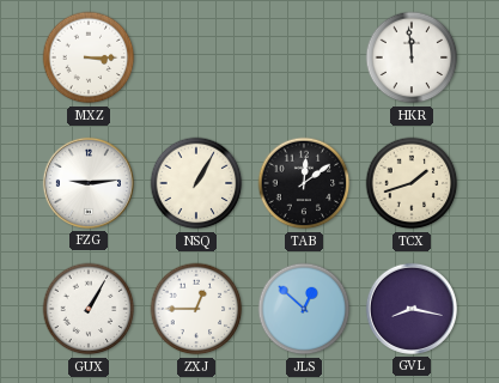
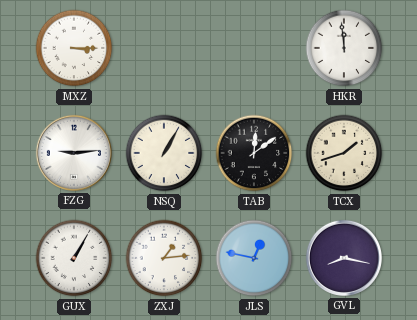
ZXJ: 12:45 -> 1:14
JLS: 12:52 -> 12:47
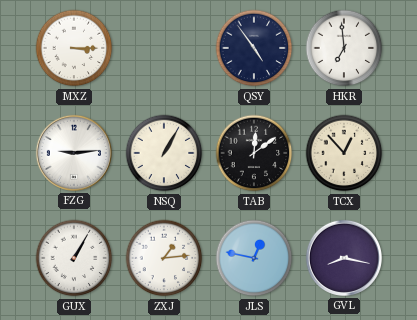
QSY: none -> 4:54
HKR: 11:59 -> 6:59
TCX: 1:42 -> 12:53
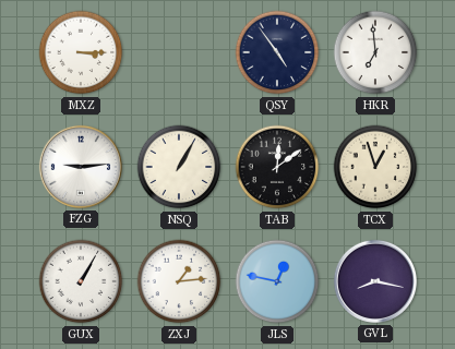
TCX: 12:53 -> 12:57
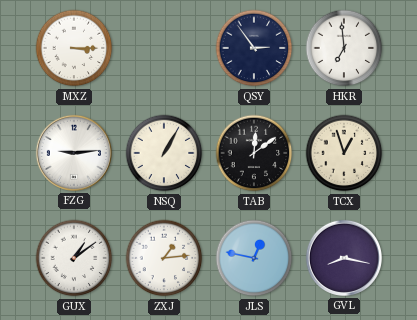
QSY: 4:54 -> 2:54
GUX: 1:05 -> 1:09
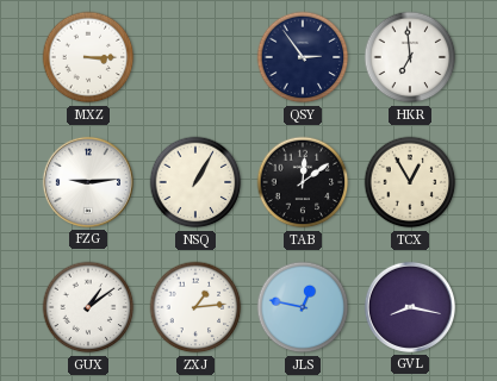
TCX: 12:57 -> 12:55
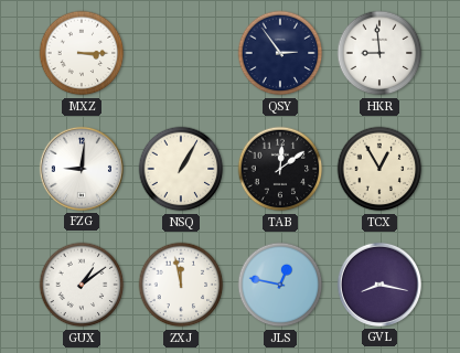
HKR: 6:59 -> 8:59
FZG: 9:14 -> 9:01
ZXJ: 1:14 -> 11:58
